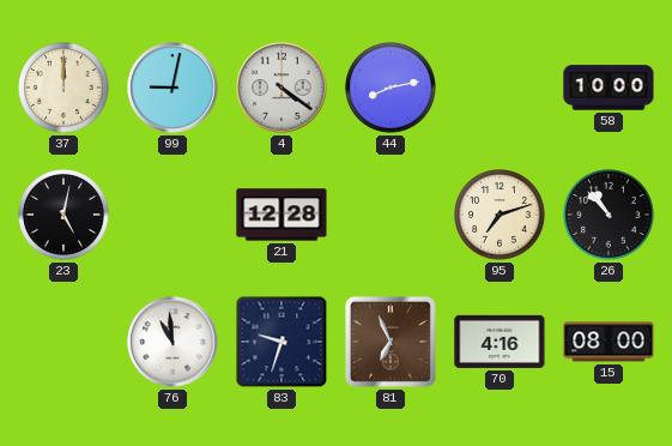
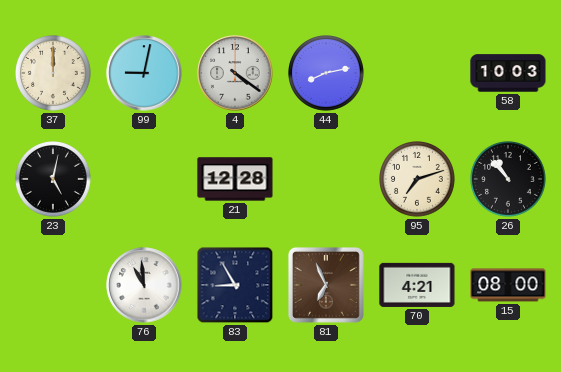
58: 10:00 -> 10:03
83: 9:33 -> 8:55
70: 4:16 -> 4:21
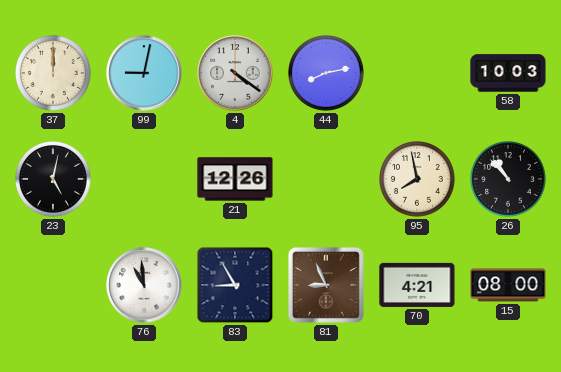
21: 12:28 -> 12:26
95: 7:12 -> 7:58
81: 6:56 -> 8:56
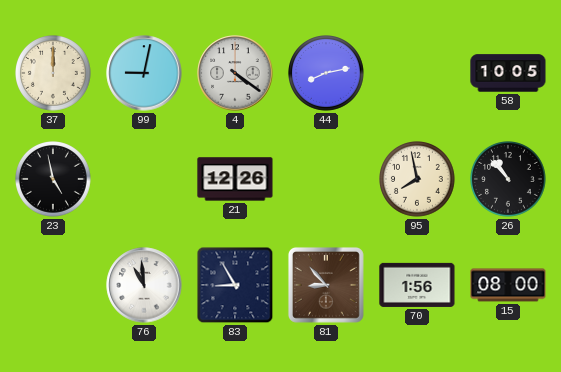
58: 10:03 -> 10:05
23: 5:02 -> 4:58
81: 8:56 -> 8:53
70: 4:21 -> 1:56
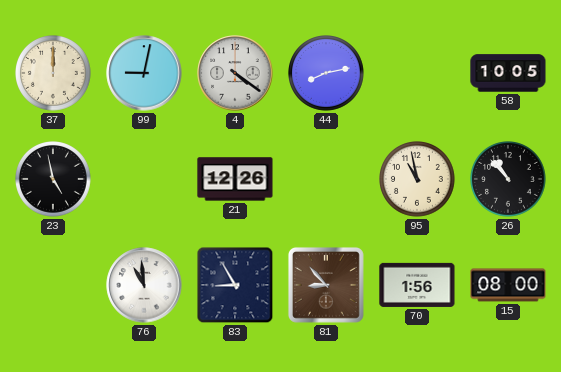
95: 7:58 -> 10:58
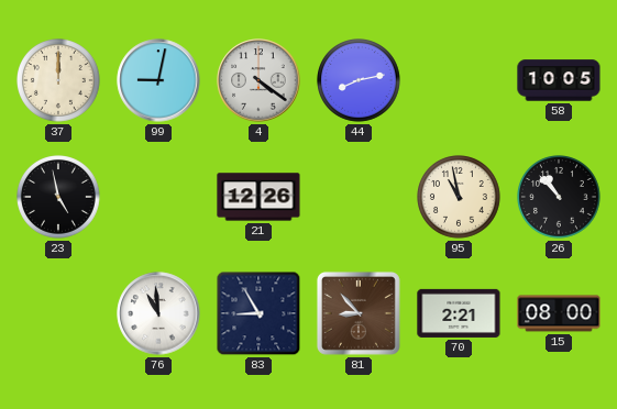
70: 1:56 -> 2:21
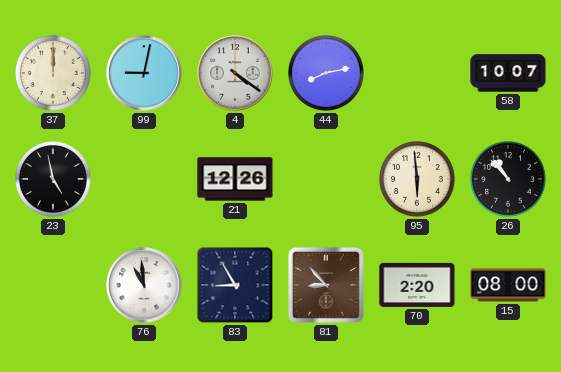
58: 10:05 -> 10:07
95: 10:58 -> 5:59
70: 2:21 -> 2:20
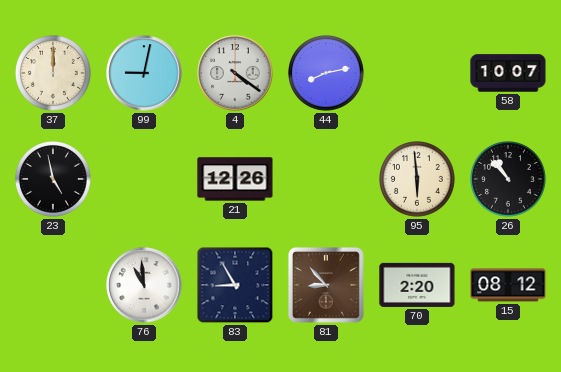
15: 08:00 -> 08:12
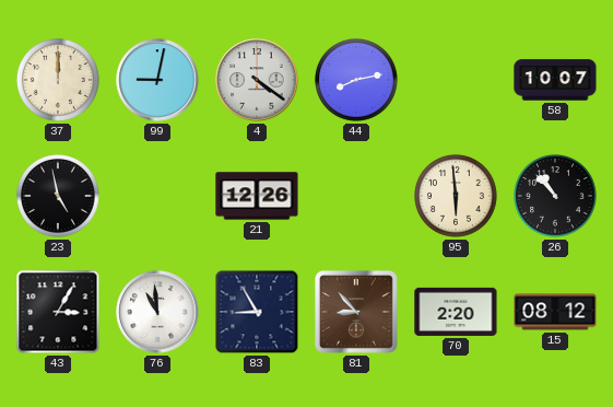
43: none -> 3:05
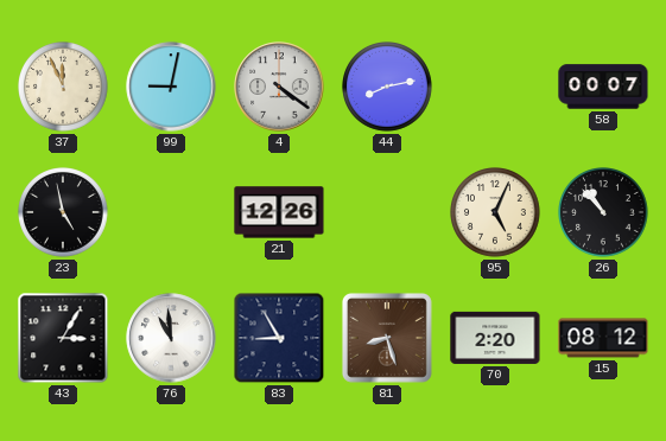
37: 12:00 -> 11:56
58: 10:07 -> 00:07
95: 5:59 -> 5:04
81: 8:53 -> 8:27
